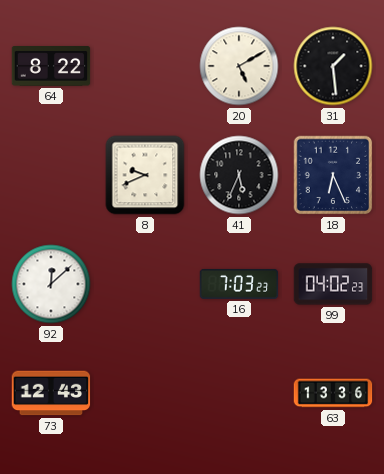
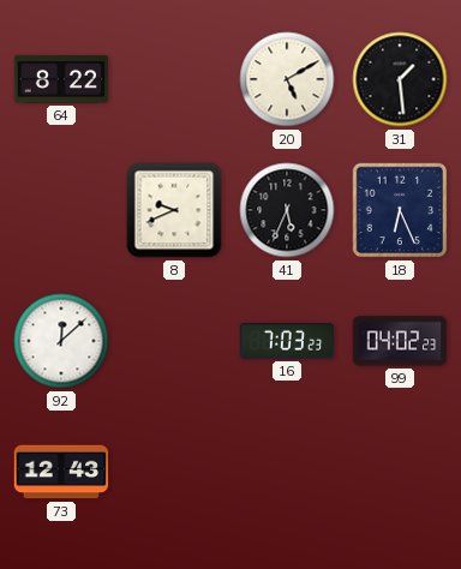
63: 13:36 -> none
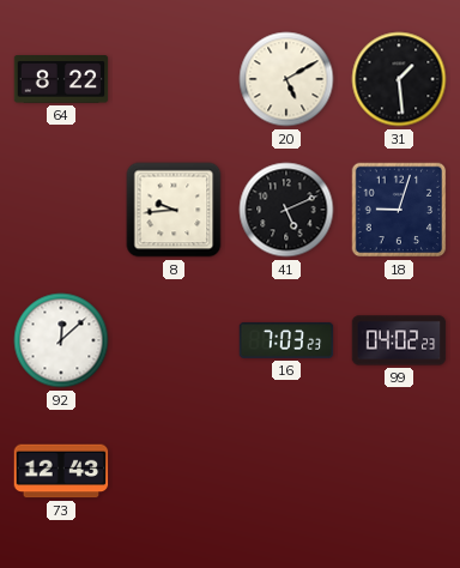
8: 9:41 -> 9:44
41: 5:34 -> 5:11
18: 6:26 -> 9:03
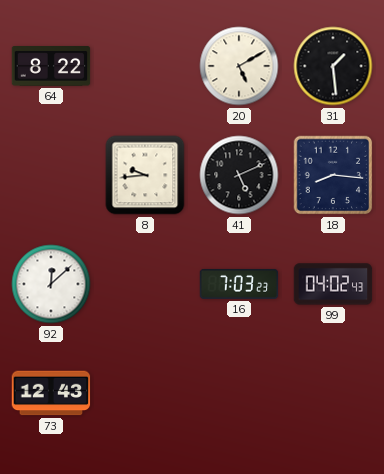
18: 9:03 -> 8:16
99: 04:02:23 -> 04:02:43
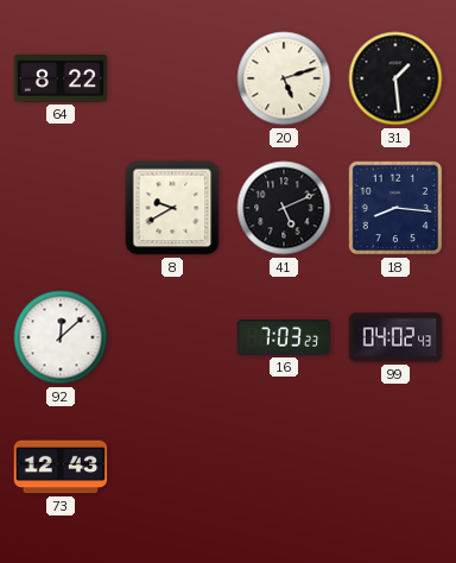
20: 5:10 -> 5:12
8: 9:44 -> 9:40
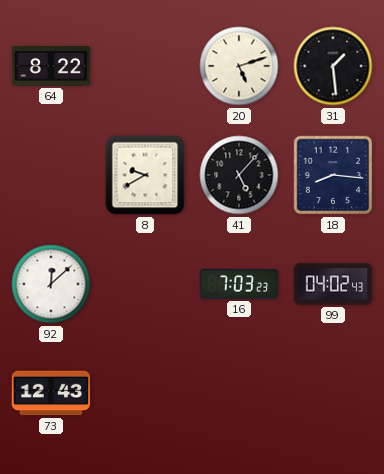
41: 5:11 -> 5:07
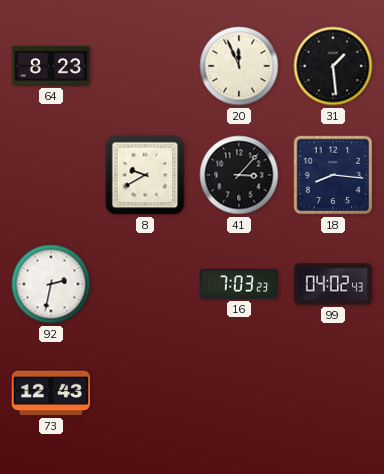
64: 8:22 -> 8:23
20: 5:12 -> 11:56
41: 5:07 -> 3:07
92: 12:08 -> 2:32
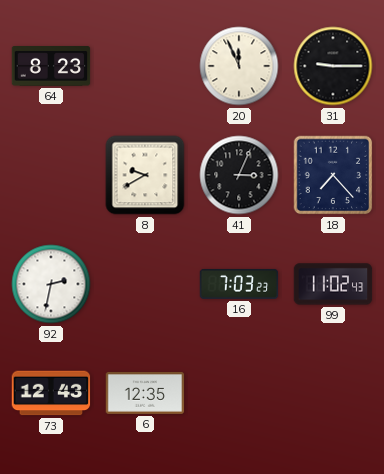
31: 1:29 -> 9:15
41: 3:07 -> 3:04
18: 8:16 -> 7:23
99: 04:02 -> 11:02
6: none -> 12:35
